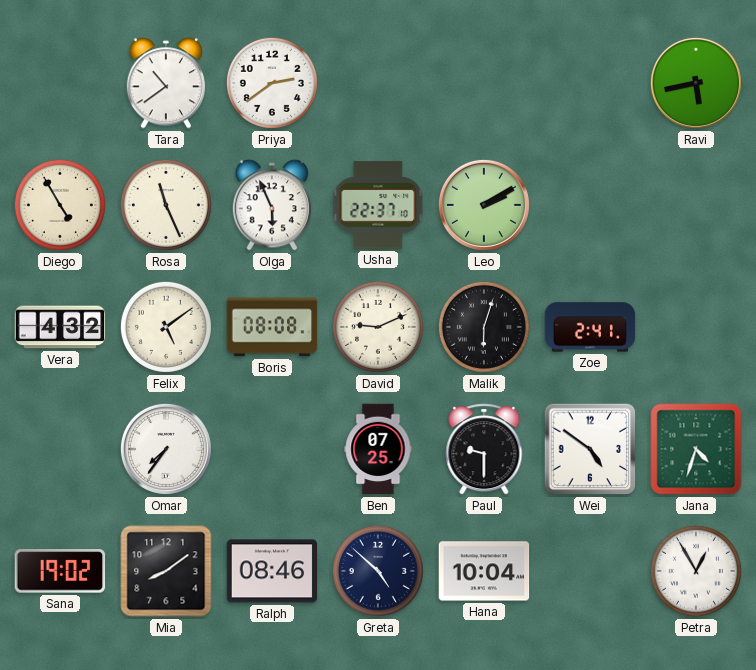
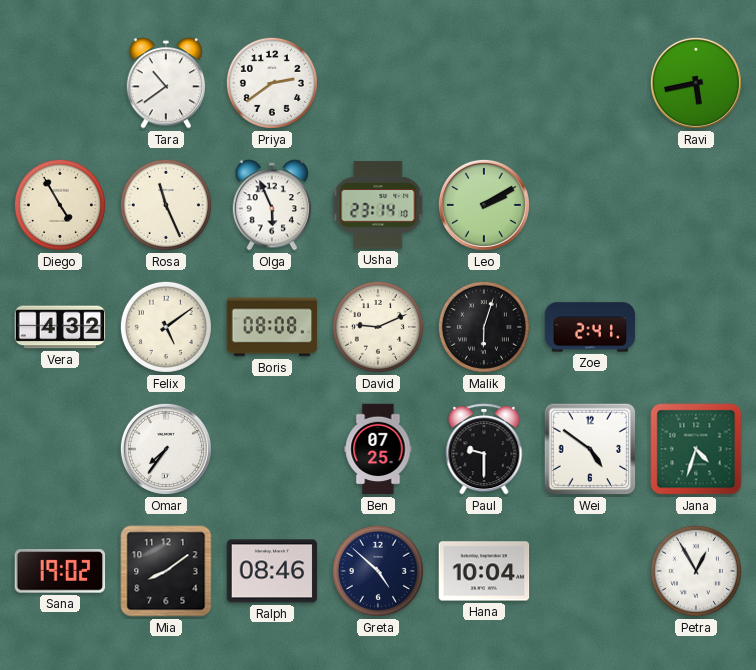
Usha: 22:37 -> 23:14
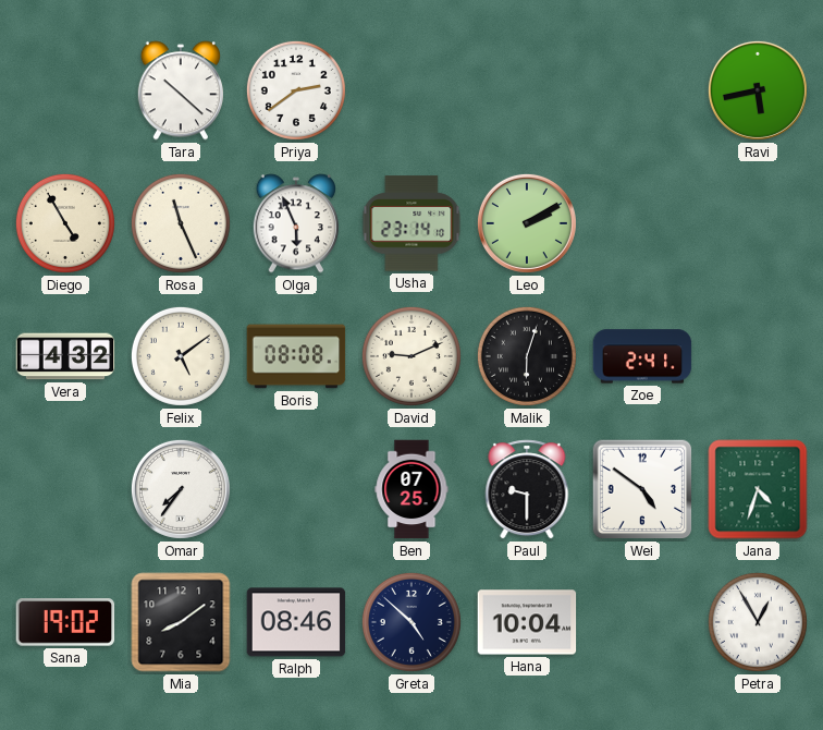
Tara: 10:39 -> 10:22
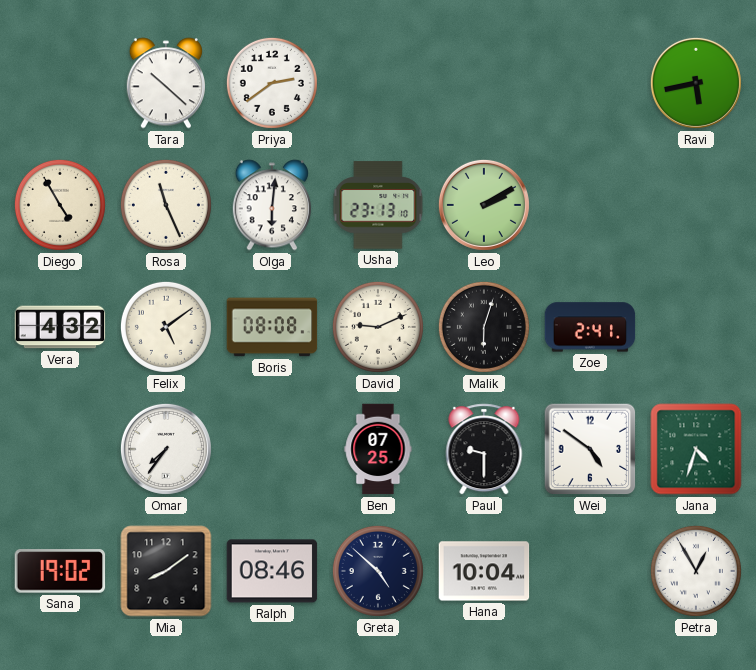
Olga: 5:56 -> 6:01
Usha: 23:14 -> 23:13
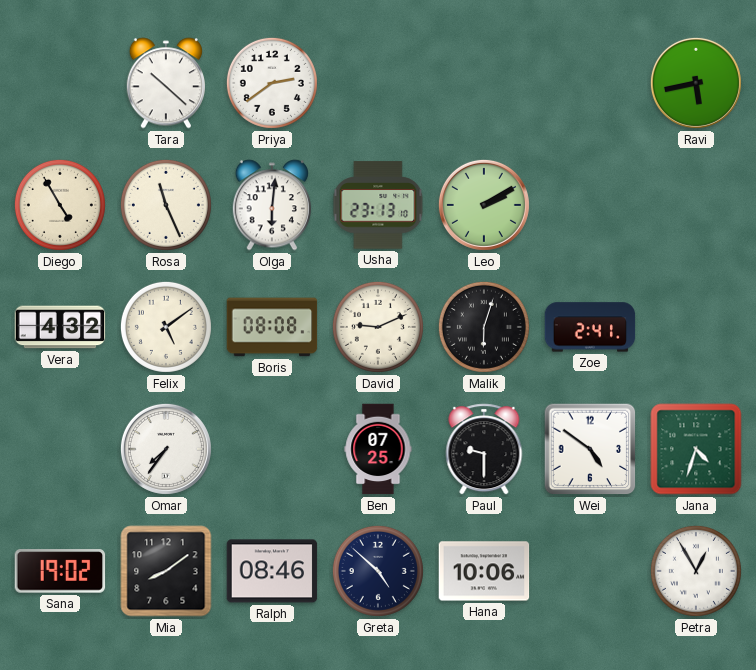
Hana: 10:04 -> 10:06
